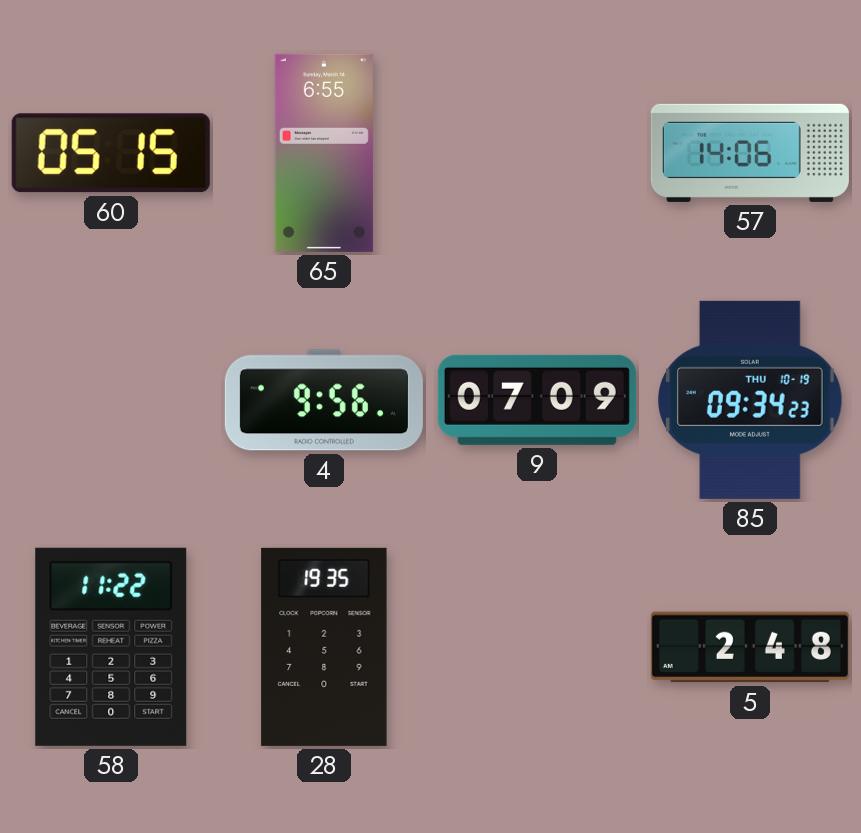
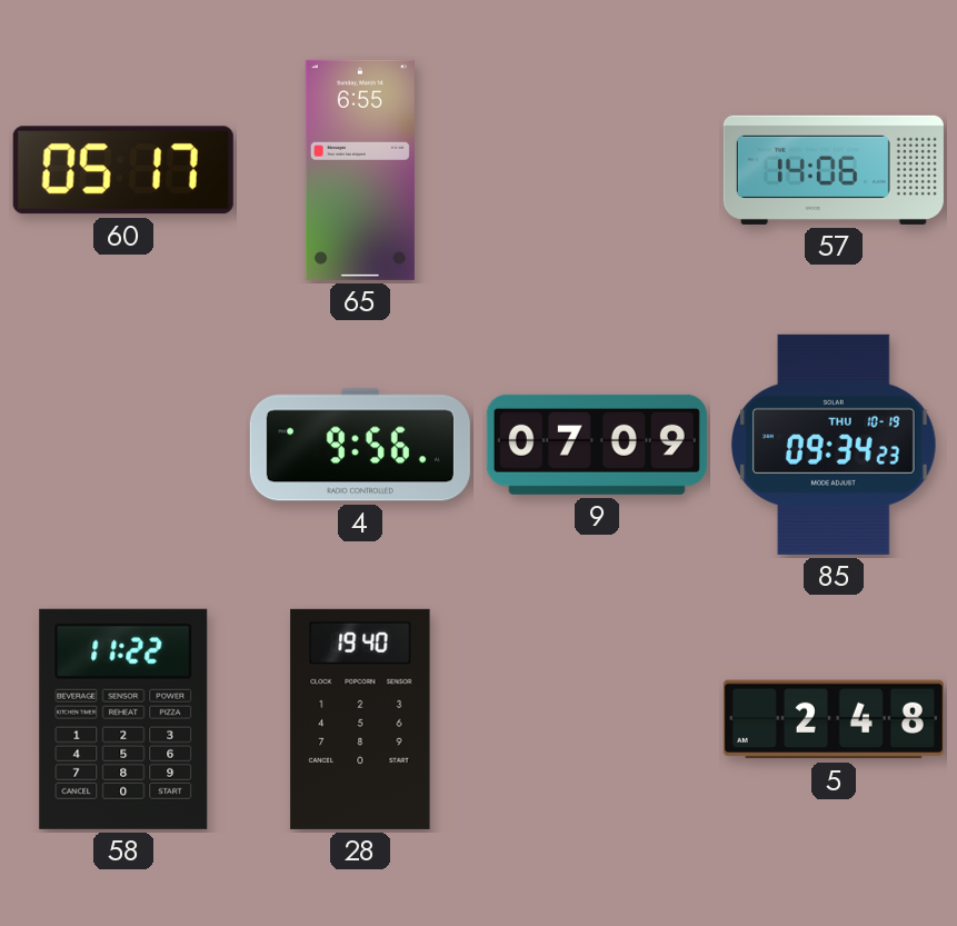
60: 05:15 -> 05:17
28: 19:35 -> 19:40
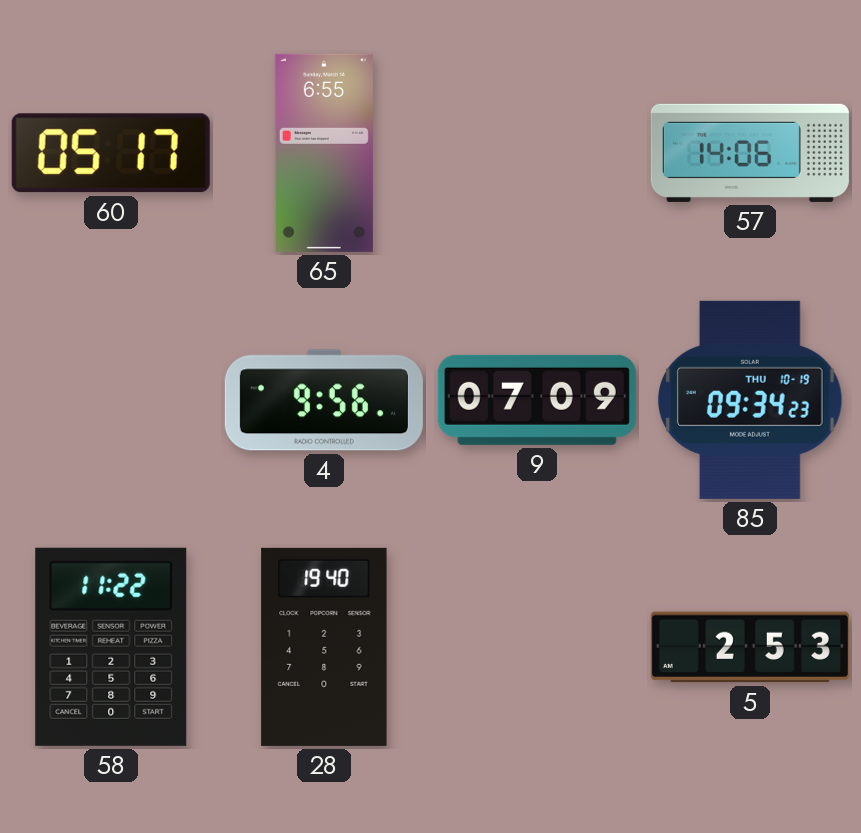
5: 2:48 -> 2:53
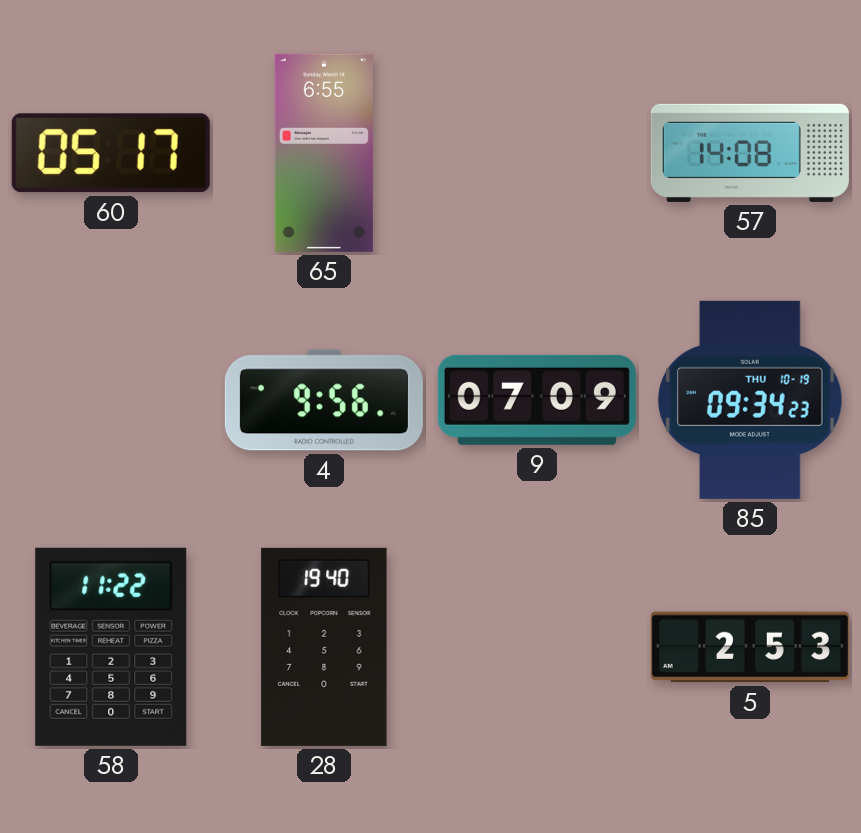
57: 14:06 -> 14:08
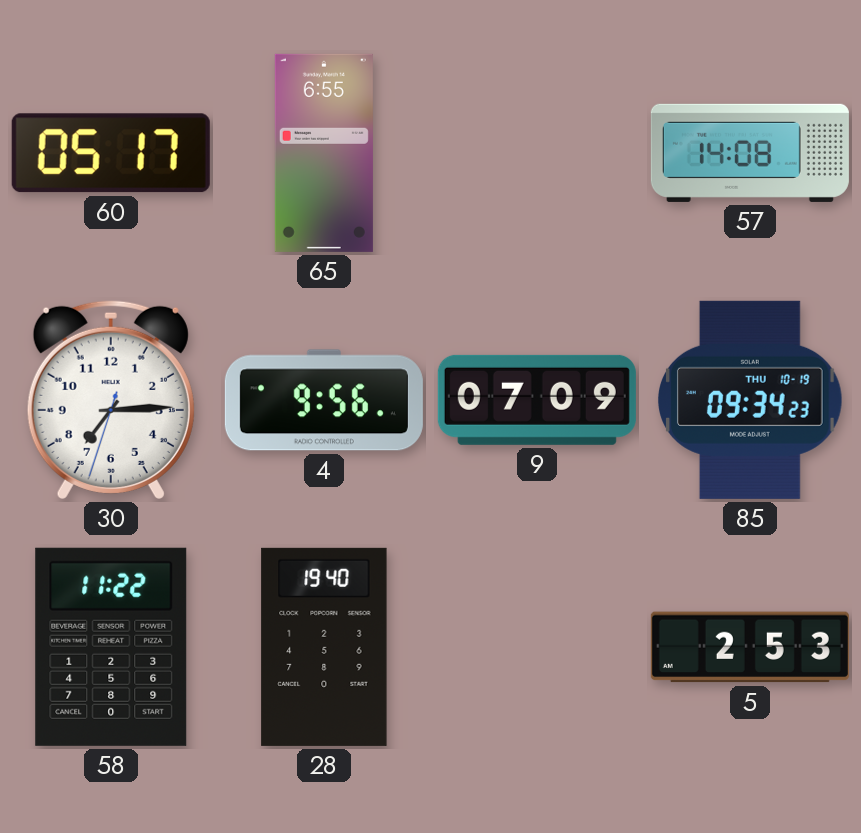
30: none -> 7:14
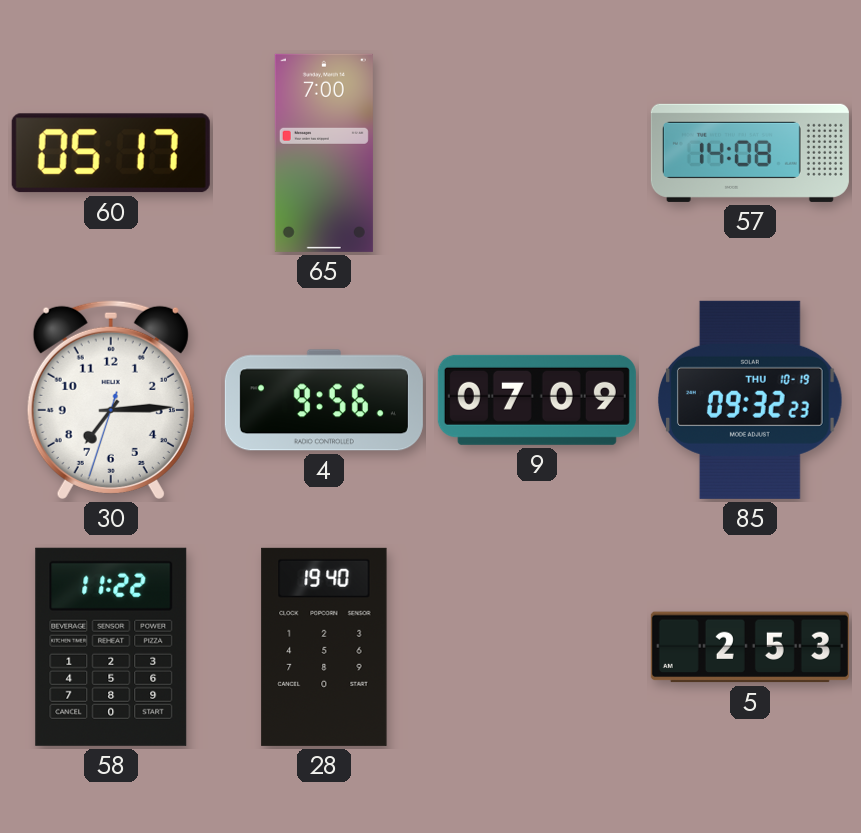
65: 6:55 -> 7:00
85: 09:34 -> 09:32
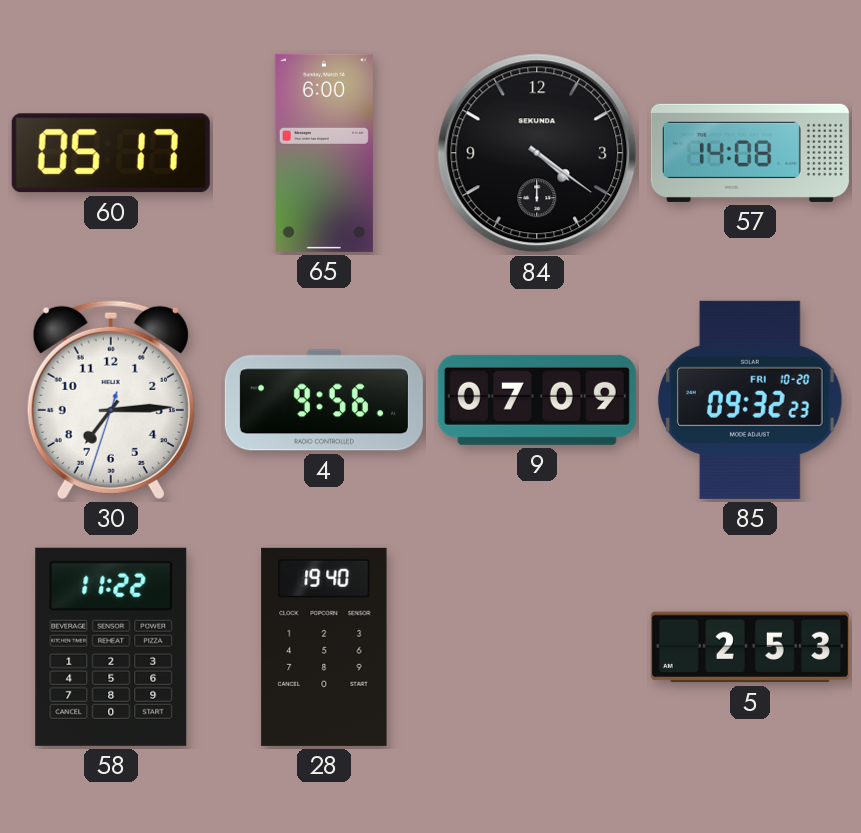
65: 7:00 -> 6:00
84: none -> 4:21
85 date: THU 10-19 -> FRI 10-20
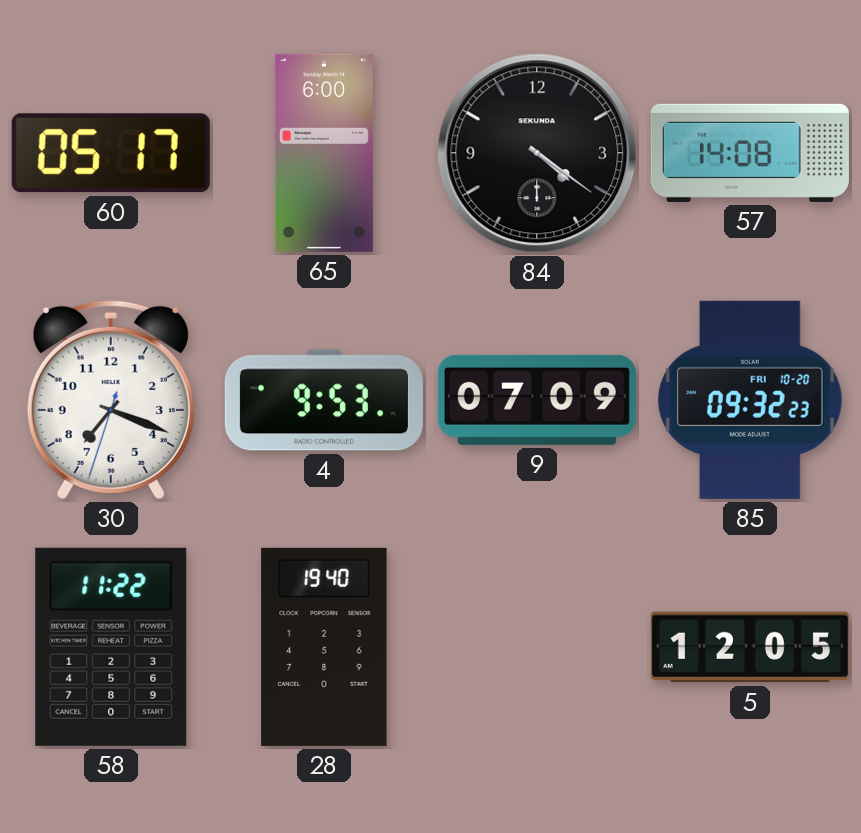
30: 7:14 -> 7:18
4: 9:56 -> 9:53
5: 2:53 -> 12:05
